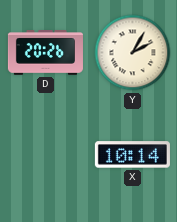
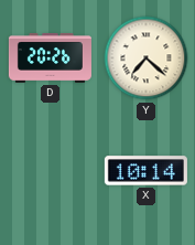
Y: 2:05 -> 7:22
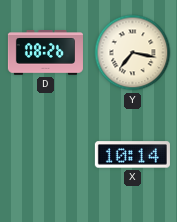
D: 20:26 -> 08:26
Y: 7:22 -> 7:17
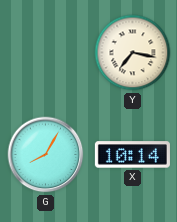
D: 08:26 -> none
G: none -> 8:05
